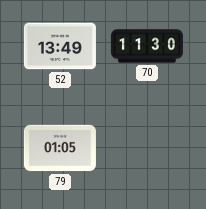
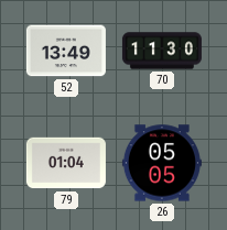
79: 01:05 -> 01:04
26: none -> 05:05
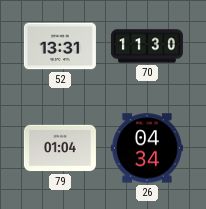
52: 13:49 -> 13:31
26: 05:05 -> 04:34
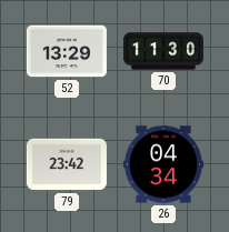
52: 13:31 -> 13:29
79: 01:04 -> 23:42
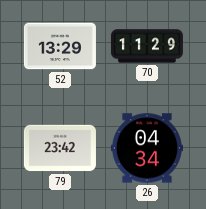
70: 11:30 -> 11:29
